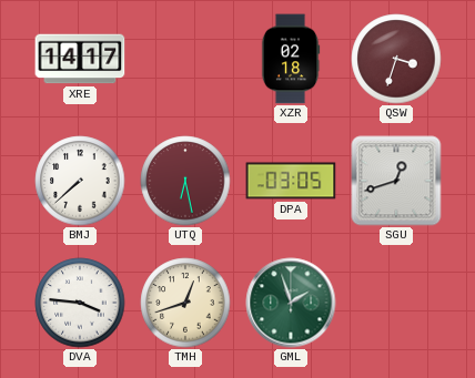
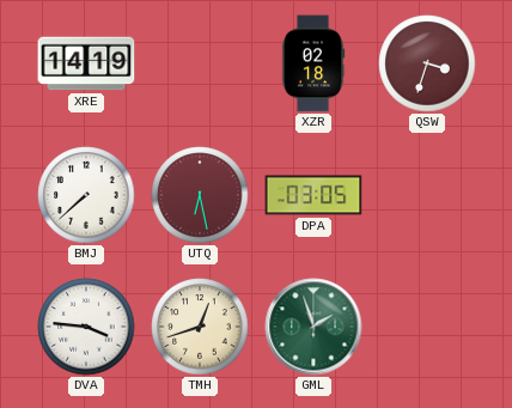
XRE: 14:17 -> 14:19
SGU: 12:42 -> none
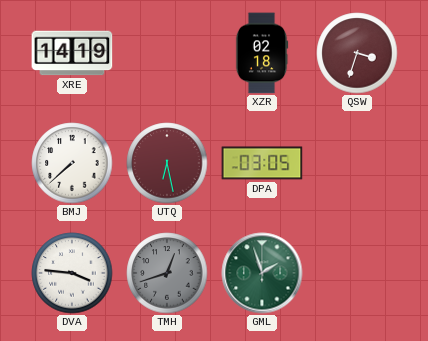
TMH dial: cream -> grey
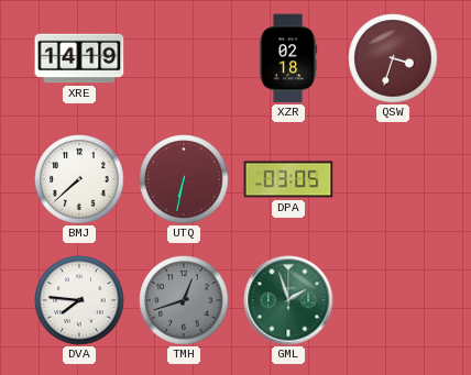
UTQ: 6:28 -> 6:32
DVA: 3:46 -> 7:46
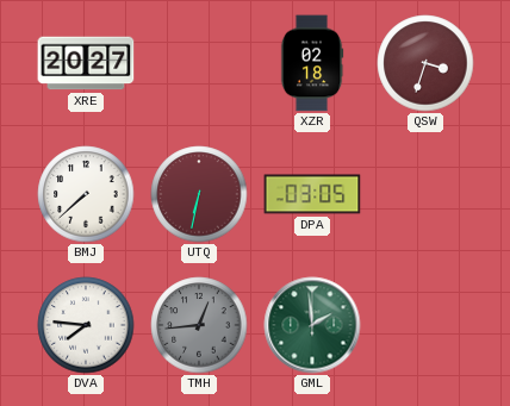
XRE: 14:19 -> 20:27
TMH: 12:42 -> 12:44
GML: 1:57 -> 1:59
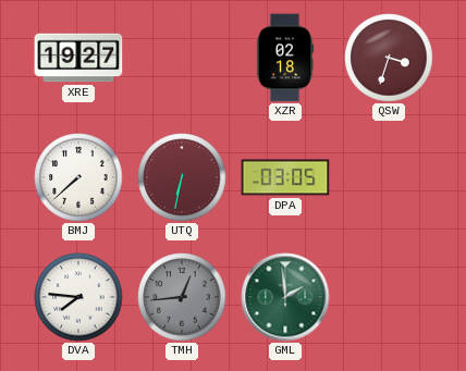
XRE: 20:27 -> 19:27
